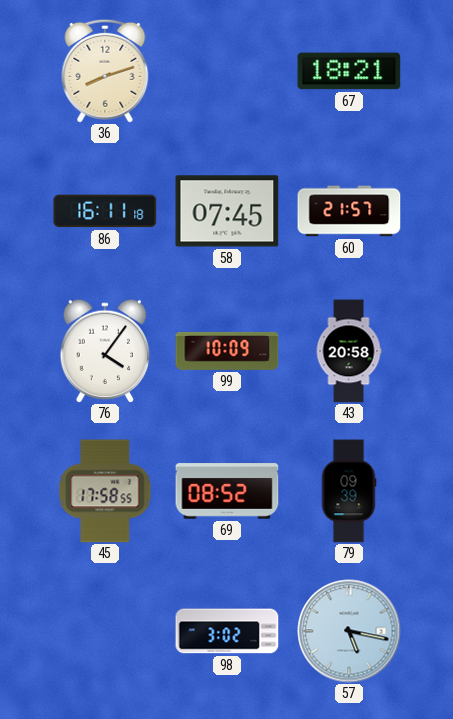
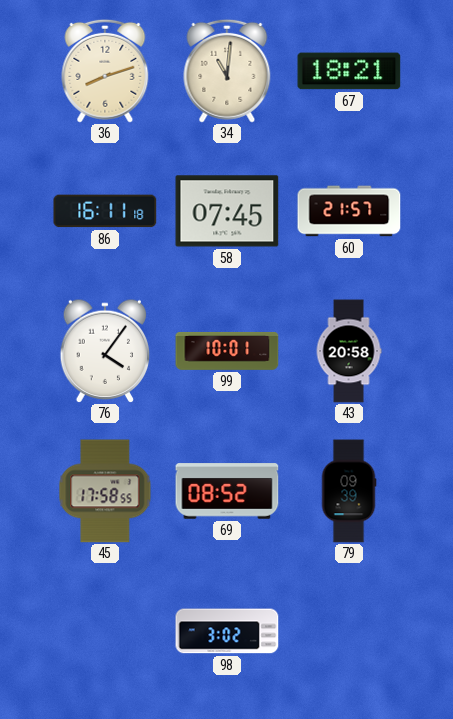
34: none -> 11:01
99: 10:09 -> 10:01
57: 5:17 -> none
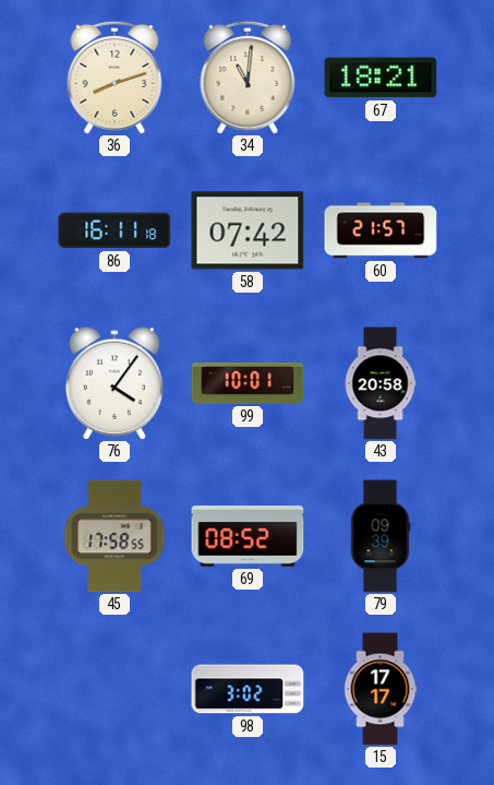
58: 07:45 -> 07:42
15: none -> 17:17
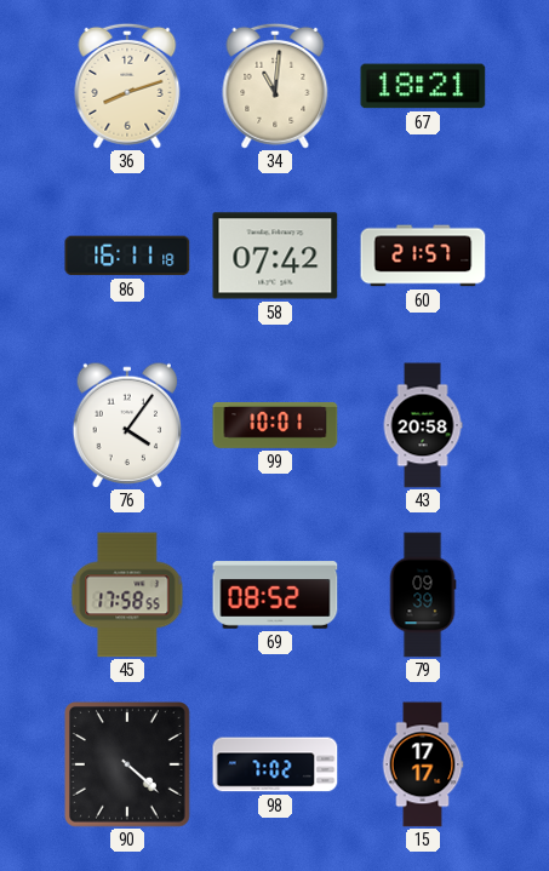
90: none -> 4:22
98: 3:02 -> 7:02
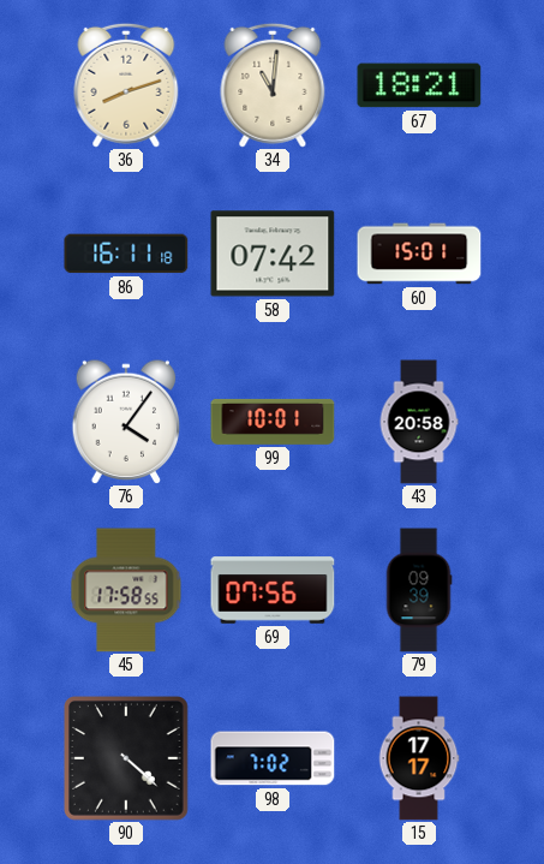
60: 21:57 -> 15:01
69: 08:52 -> 07:56
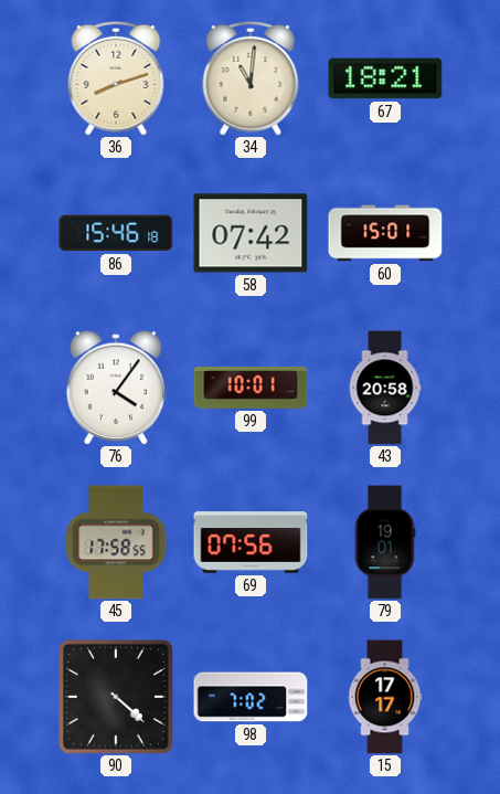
86: 16:11 -> 15:46
79: 09:39 -> 19:01
